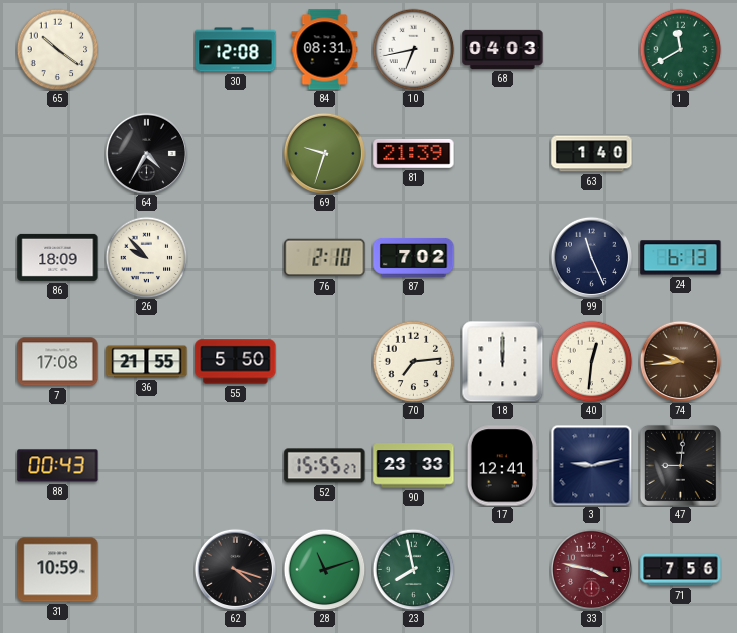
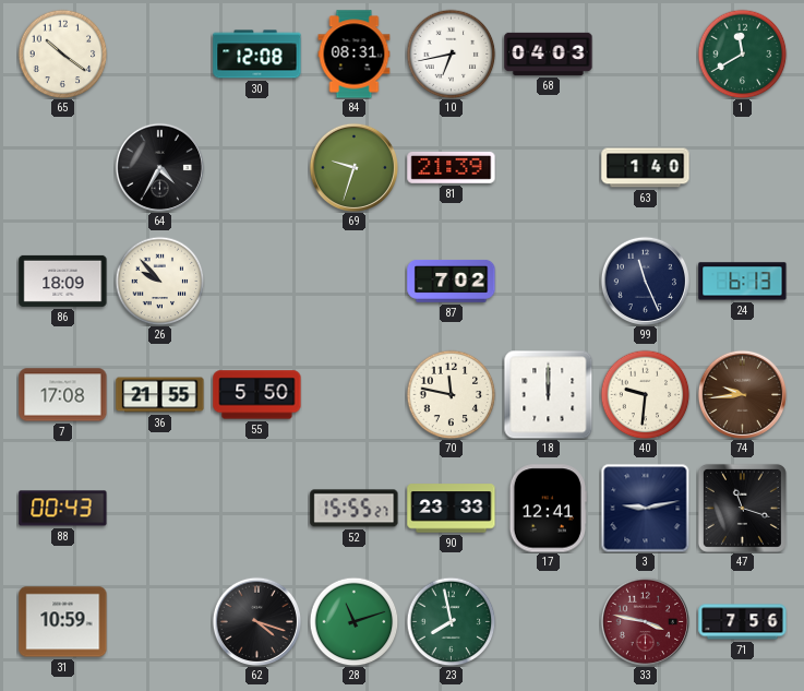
76: 2:10 -> none
70: 7:14 -> 11:47
40: 12:31 -> 9:31
47: 9:01 -> 11:18
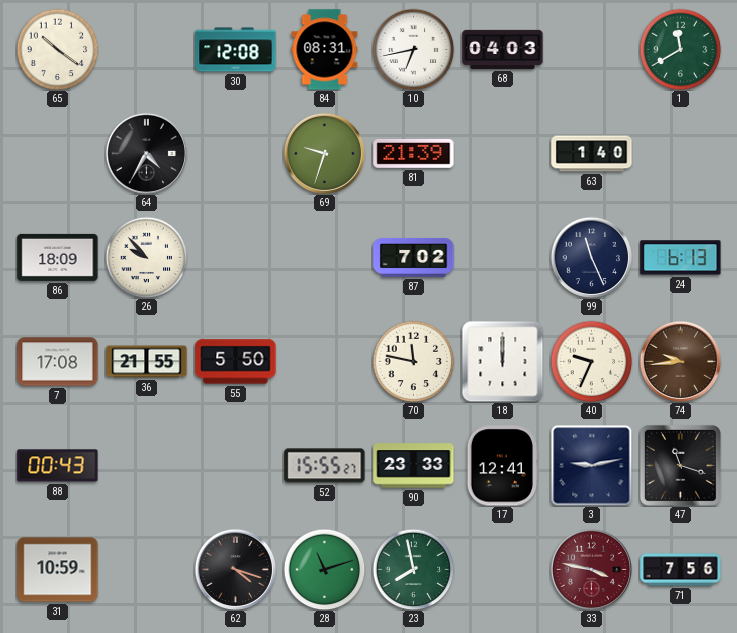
40: 9:31 -> 9:34
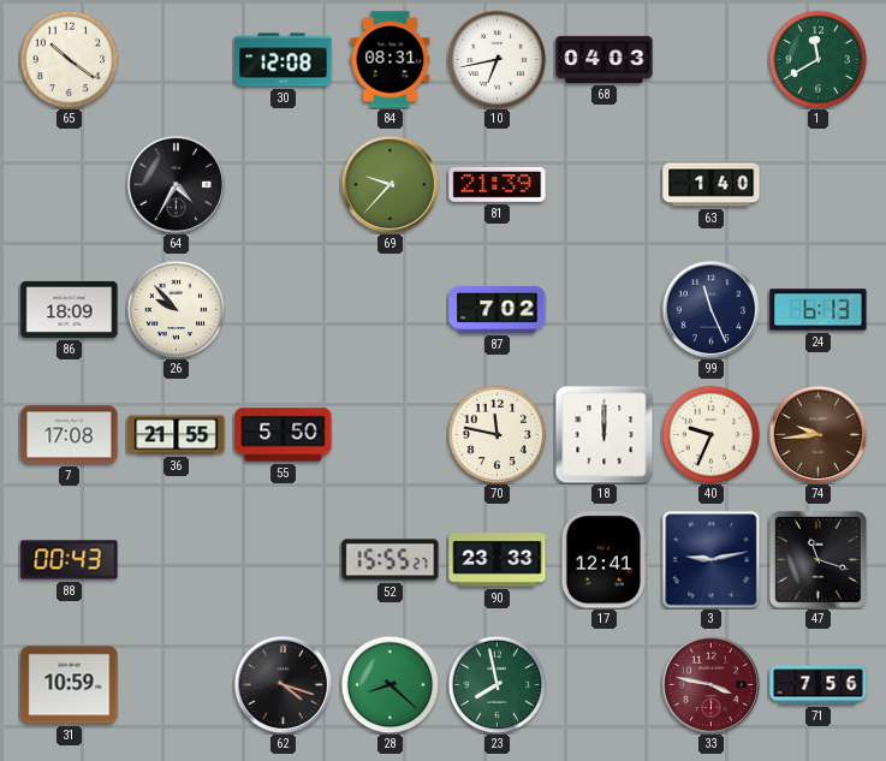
69: 9:33 -> 9:37
28: 11:12 -> 8:22
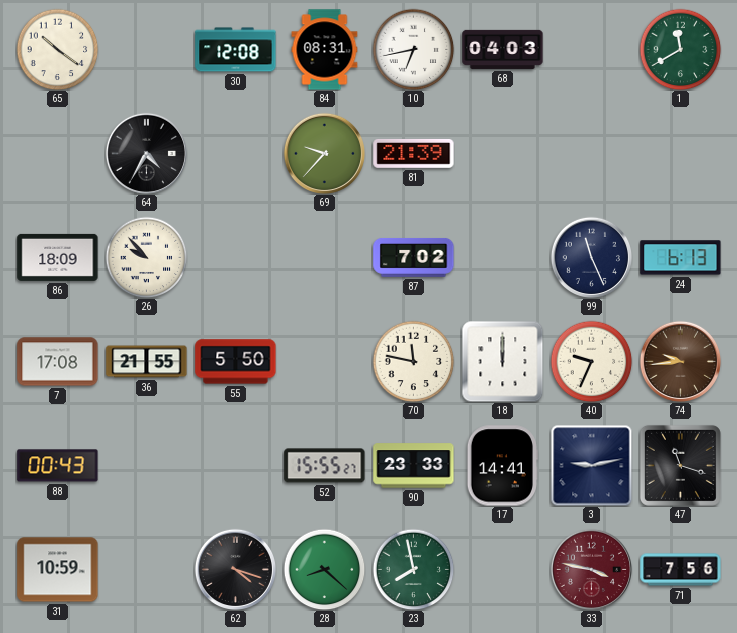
63: 1:40 -> none
17: 12:41 -> 14:41
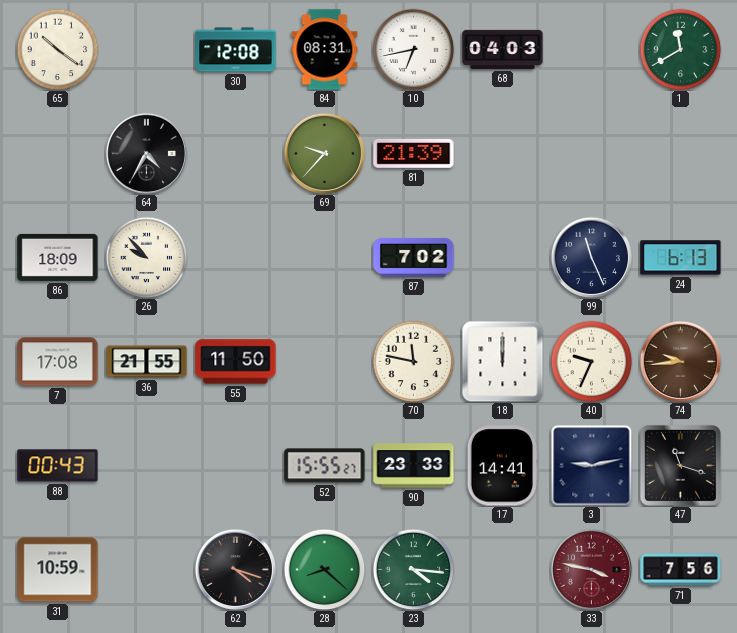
55: 5:50 -> 11:50
23: 7:58 -> 4:16
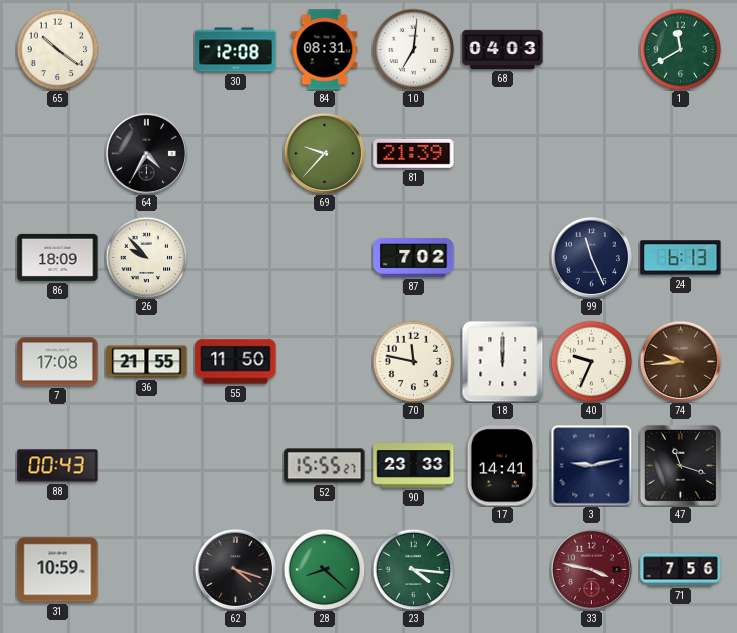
10: 6:43 -> 7:01
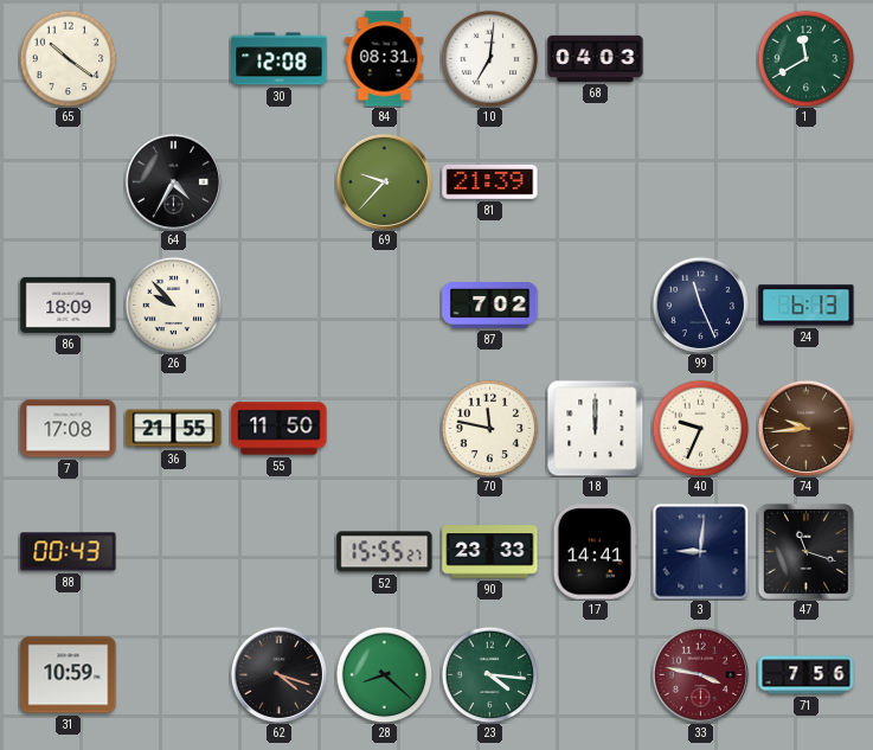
3: 9:13 -> 9:01
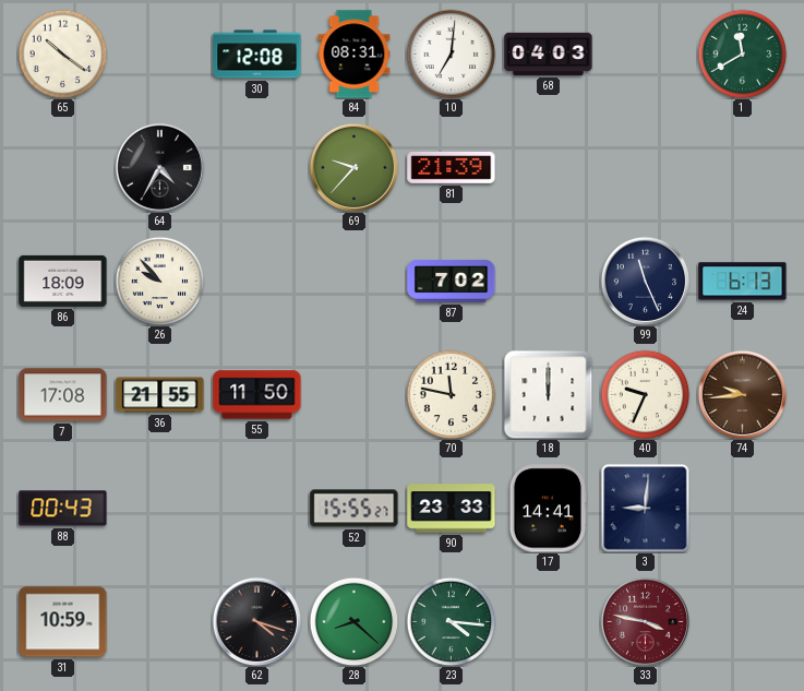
47: 11:18 -> none
71: 7:56 -> none
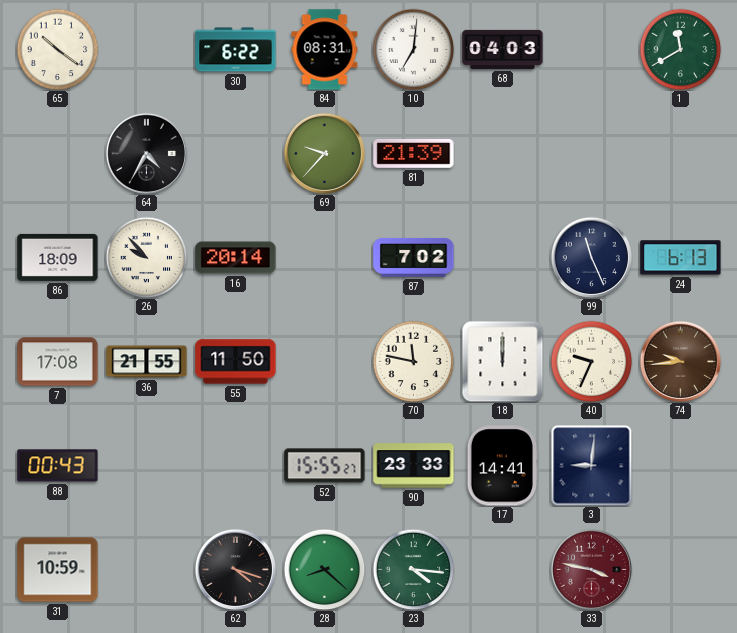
30: 12:08 -> 6:22
16: none -> 20:14
